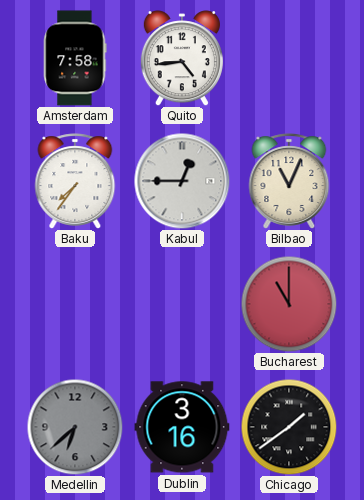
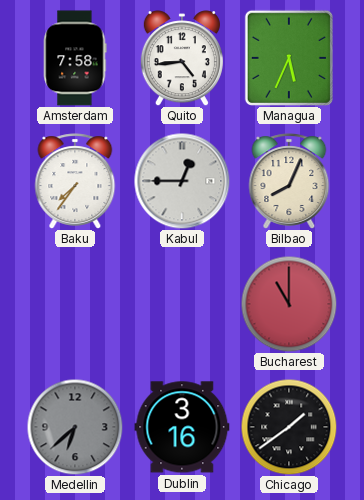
Managua: none -> 5:34
Bilbao: 11:04 -> 8:04
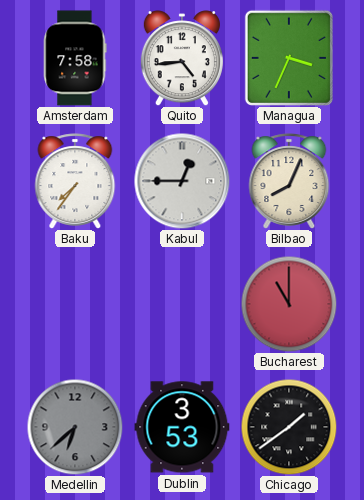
Managua: 5:34 -> 3:34
Dublin: 3:16 -> 3:53
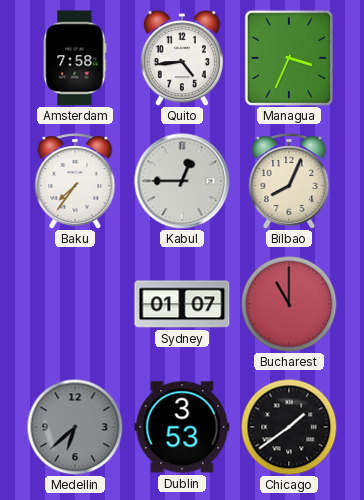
Sydney: none -> 01:07
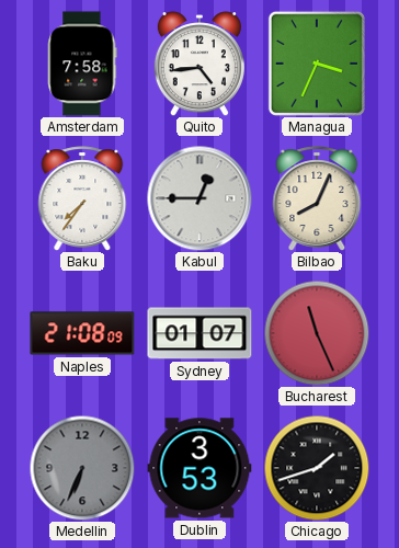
Naples: none -> 21:08
Bucharest: 11:00 -> 11:26
Medellin: 6:38 -> 6:34
Chicago: 1:39 -> 1:42
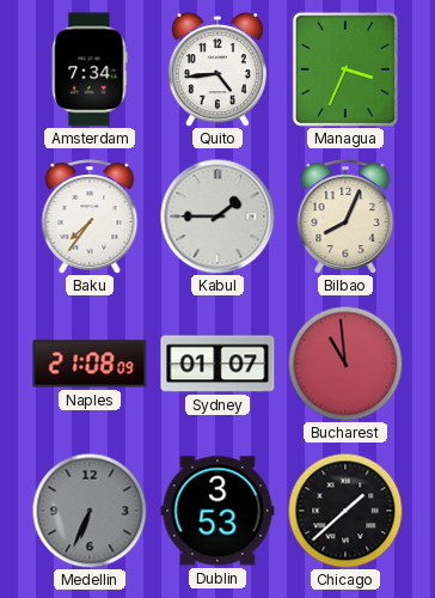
Amsterdam: 7:58 -> 7:34
Kabul: 12:45 -> 1:45
Bucharest: 11:26 -> 10:59
Chicago: 1:42 -> 1:38
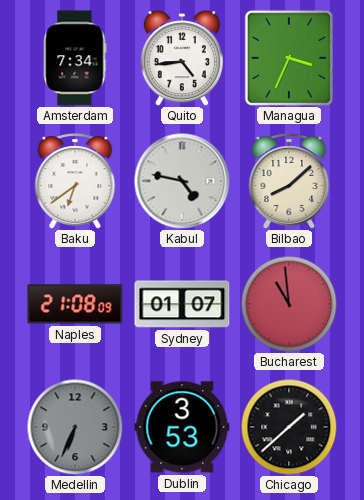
Baku: 7:36 -> 6:39
Kabul: 1:45 -> 4:47
Bilbao: 8:04 -> 8:08
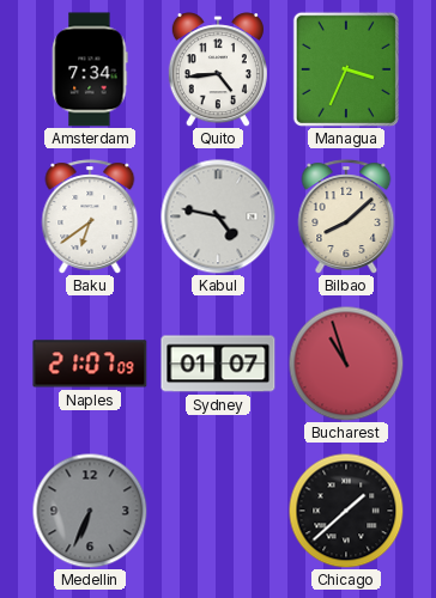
Naples: 21:08 -> 21:07
Bucharest: 10:59 -> 10:57
Dublin: 3:53 -> none
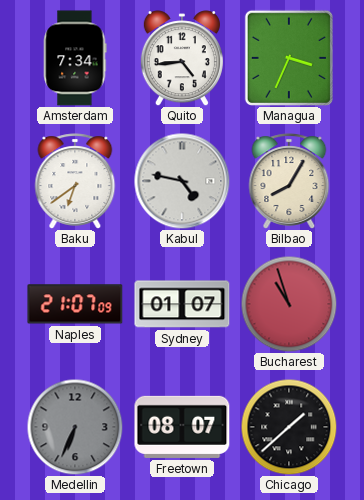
Bilbao: 8:08 -> 8:05
Freetown: none -> 08:07
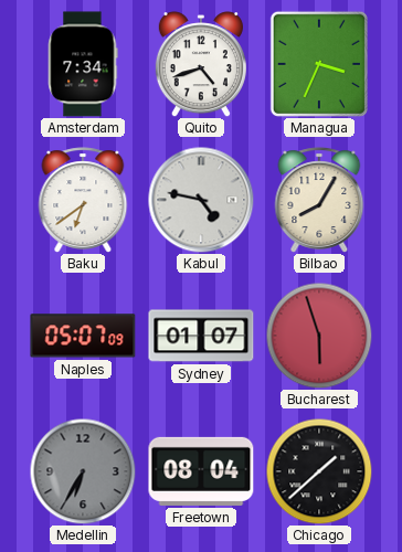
Quito: 4:44 -> 4:42
Naples: 21:07 -> 05:07
Bucharest: 10:57 -> 5:57
Medellin: 6:34 -> 6:35
Freetown: 08:07 -> 08:04
